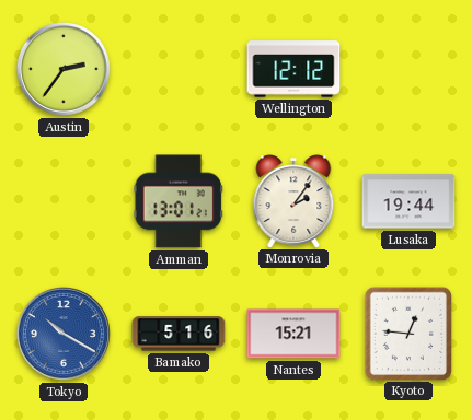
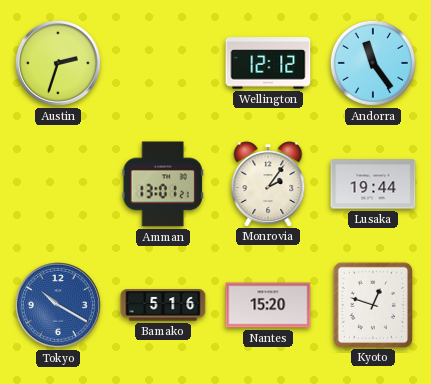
Austin: 2:36 -> 2:33
Andorra: none -> 11:24
Nantes: 15:21 -> 15:20
Kyoto: 12:46 -> 12:48
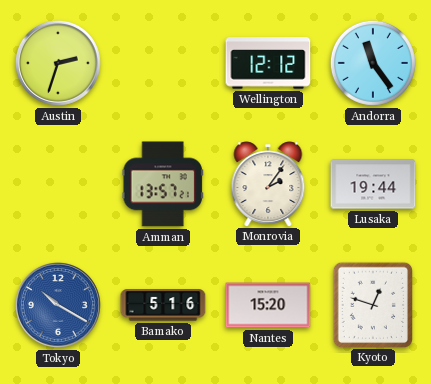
Amman: 13:01 -> 13:57
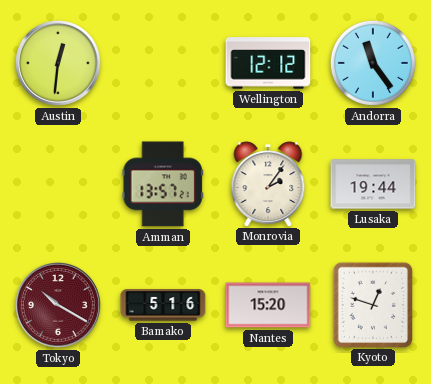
Austin: 2:33 -> 12:31
Tokyo dial: blue -> burgundy
